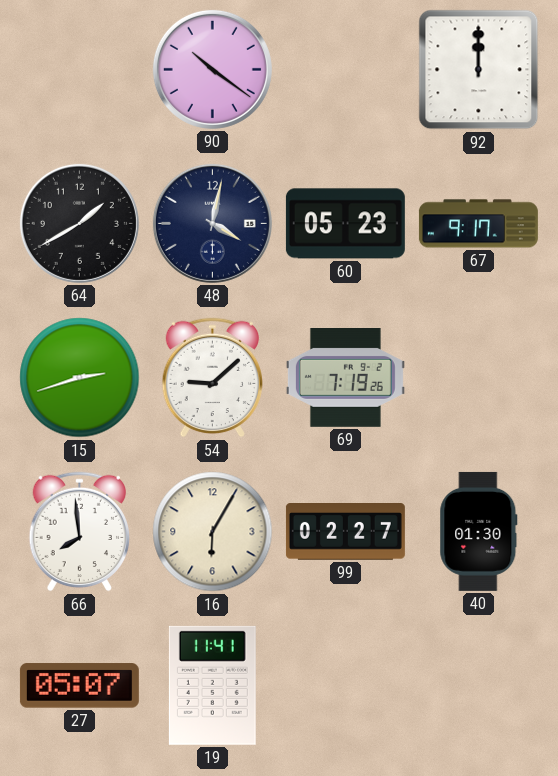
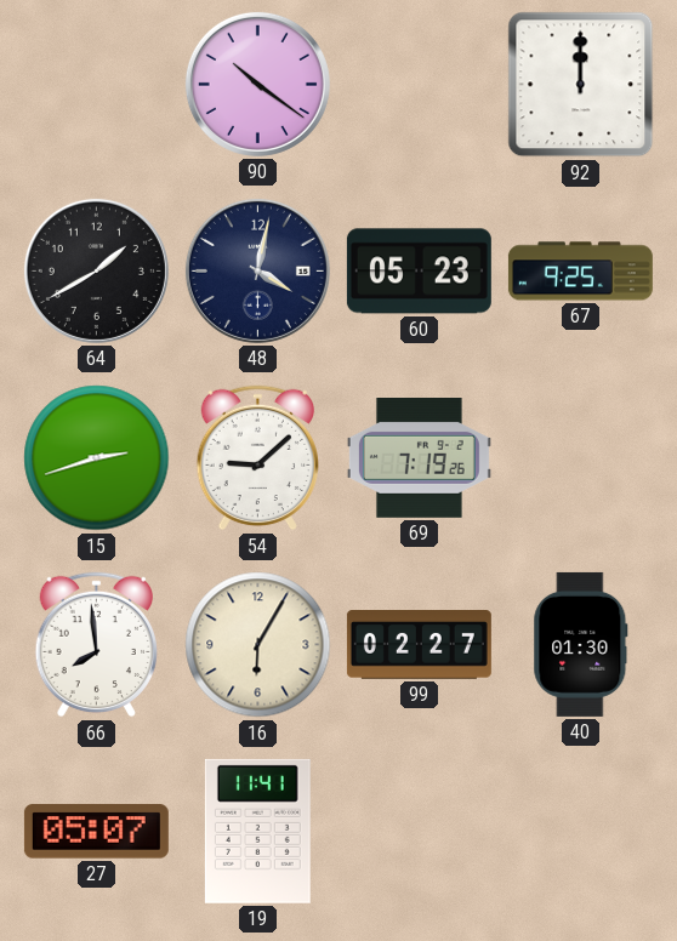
67: 9:17 -> 9:25
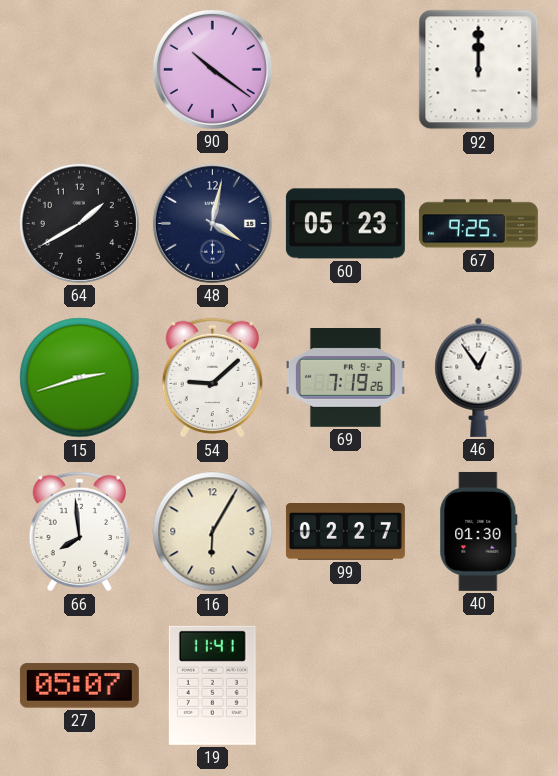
46: none -> 12:54
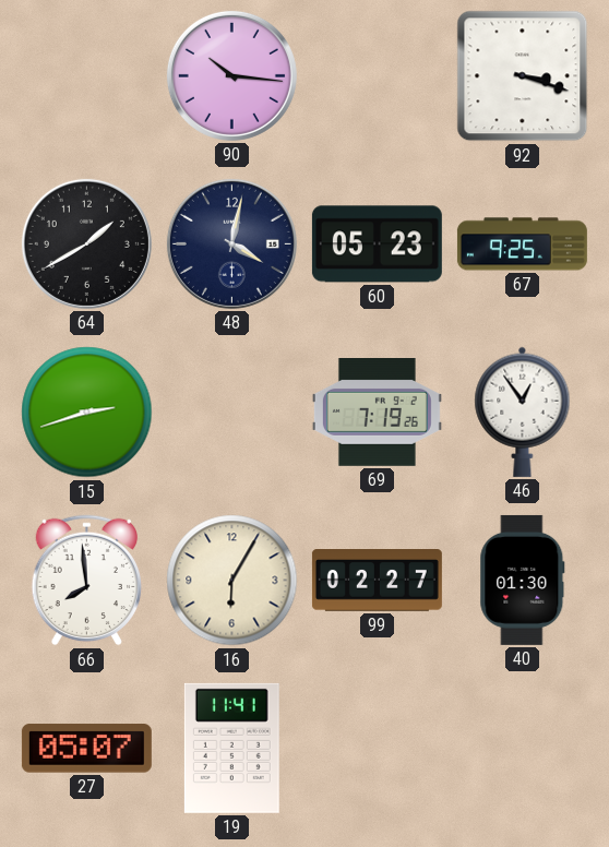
90: 10:21 -> 10:16
92: 12:00 -> 3:18
54: 9:08 -> none
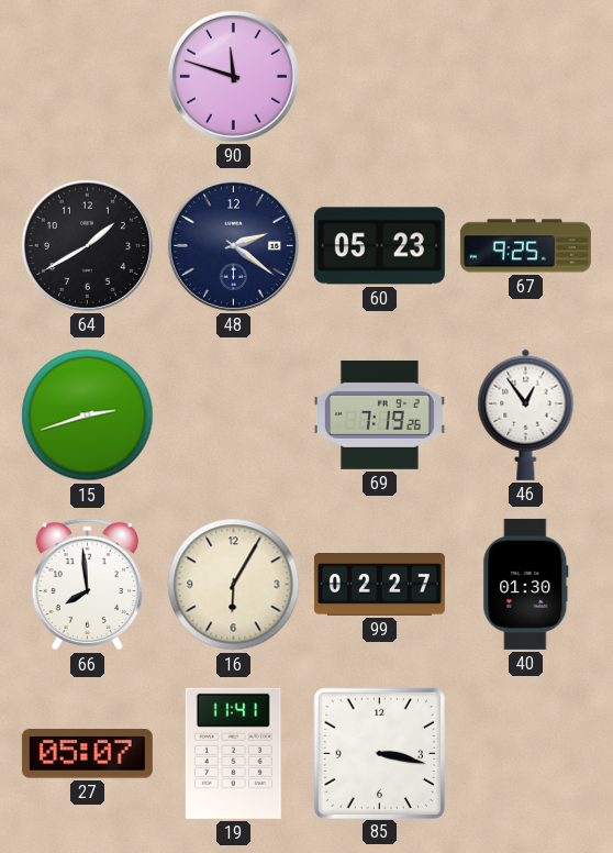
90: 10:16 -> 11:48
92: 3:18 -> none
48: 4:02 -> 2:21
85: none -> 3:17
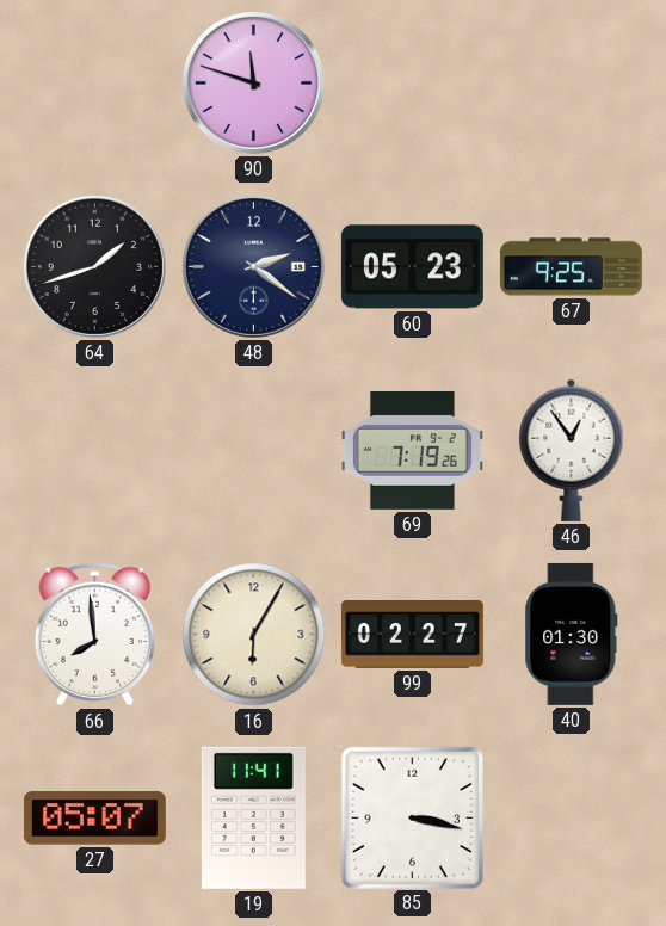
64: 1:40 -> 1:42
15: 2:42 -> none
